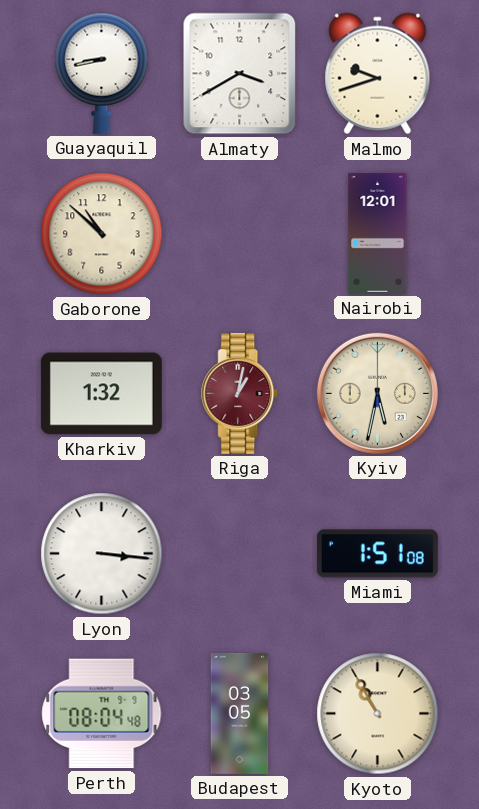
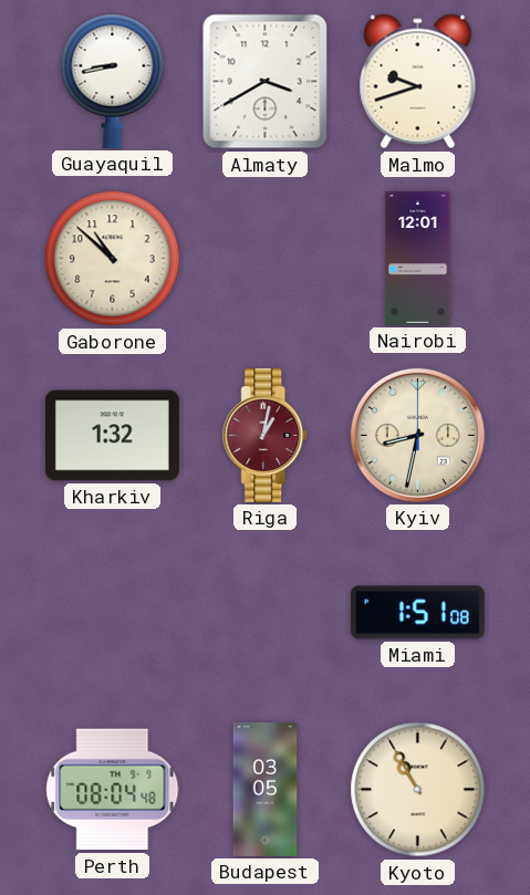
Kyiv: 5:32 -> 8:32
Lyon: 3:16 -> none
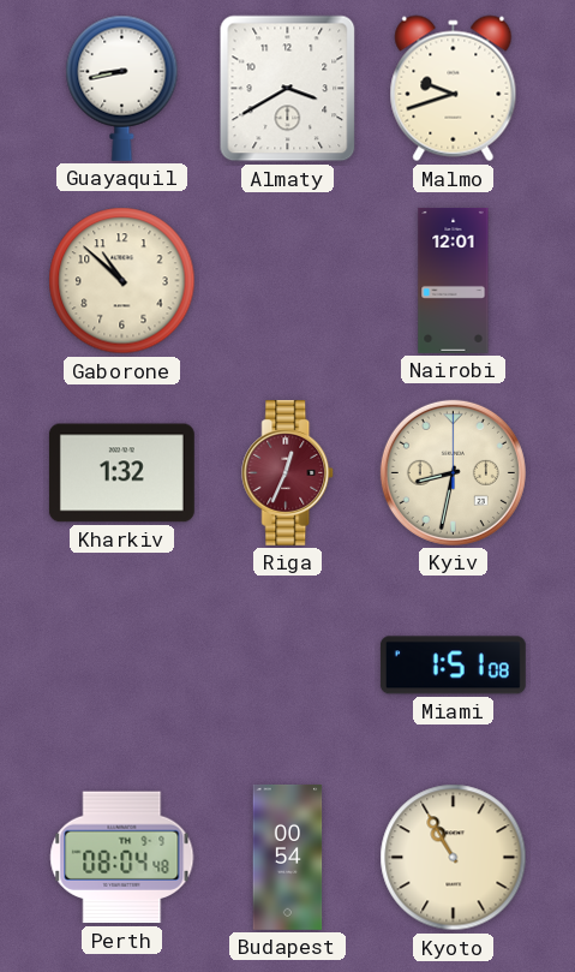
Riga: 1:02 -> 12:34
Budapest: 03:05 -> 00:54
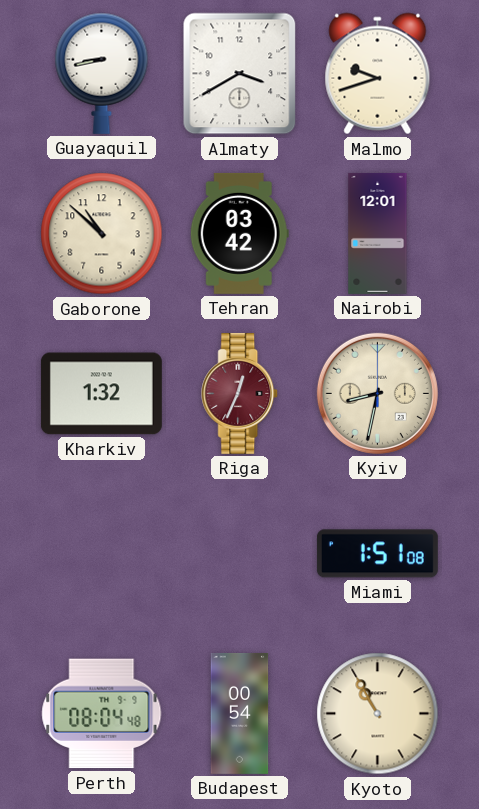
Tehran: none -> 03:42
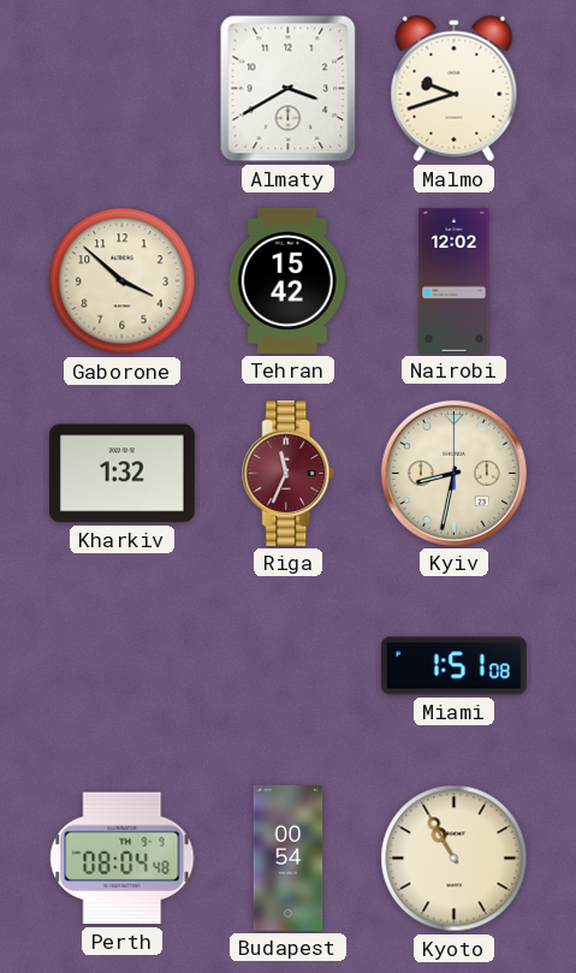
Guayaquil: 8:43 -> none
Gaborone: 10:52 -> 3:52
Tehran: 03:42 -> 15:42
Nairobi: 12:01 -> 12:02
Riga: 12:34 -> 11:34
